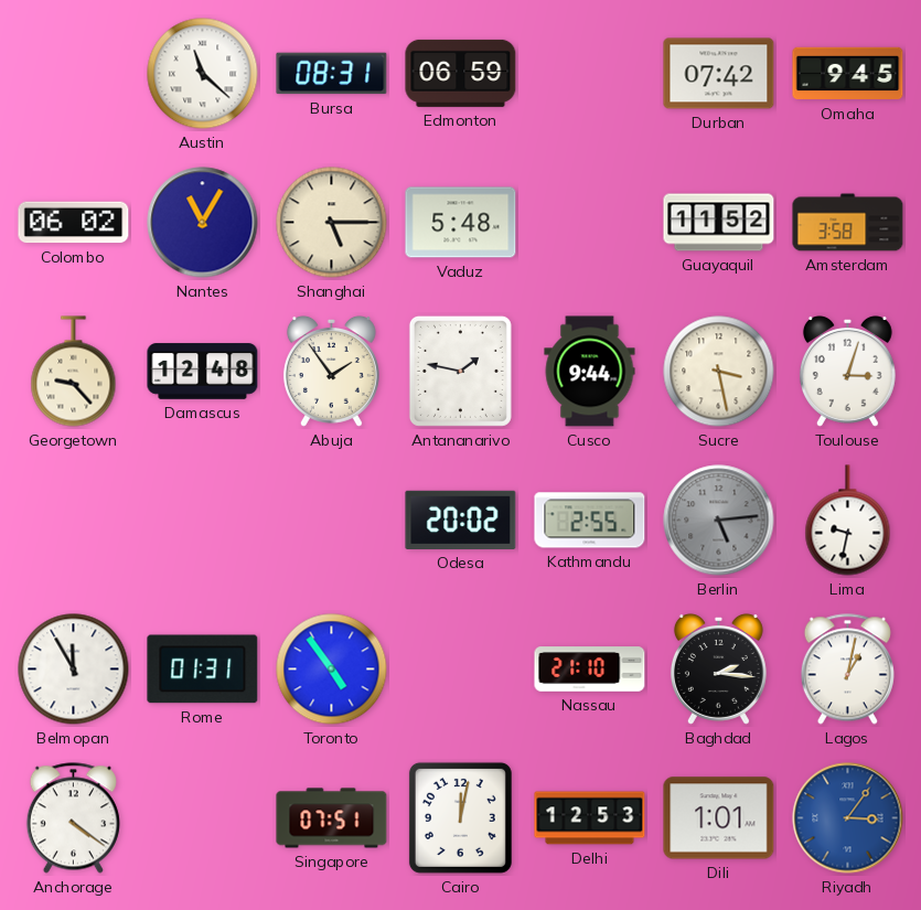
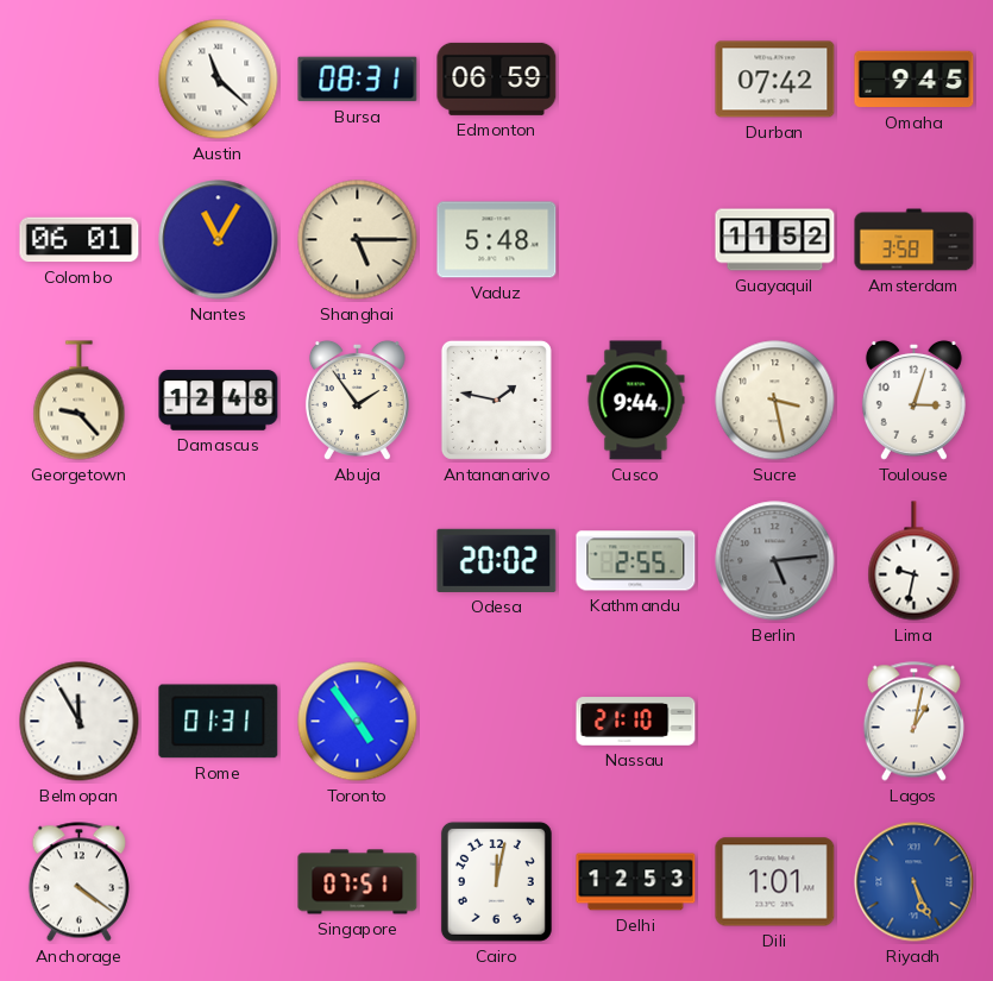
Colombo: 06:02 -> 06:01
Baghdad: 2:16 -> none
Riyadh: 3:06 -> 5:26
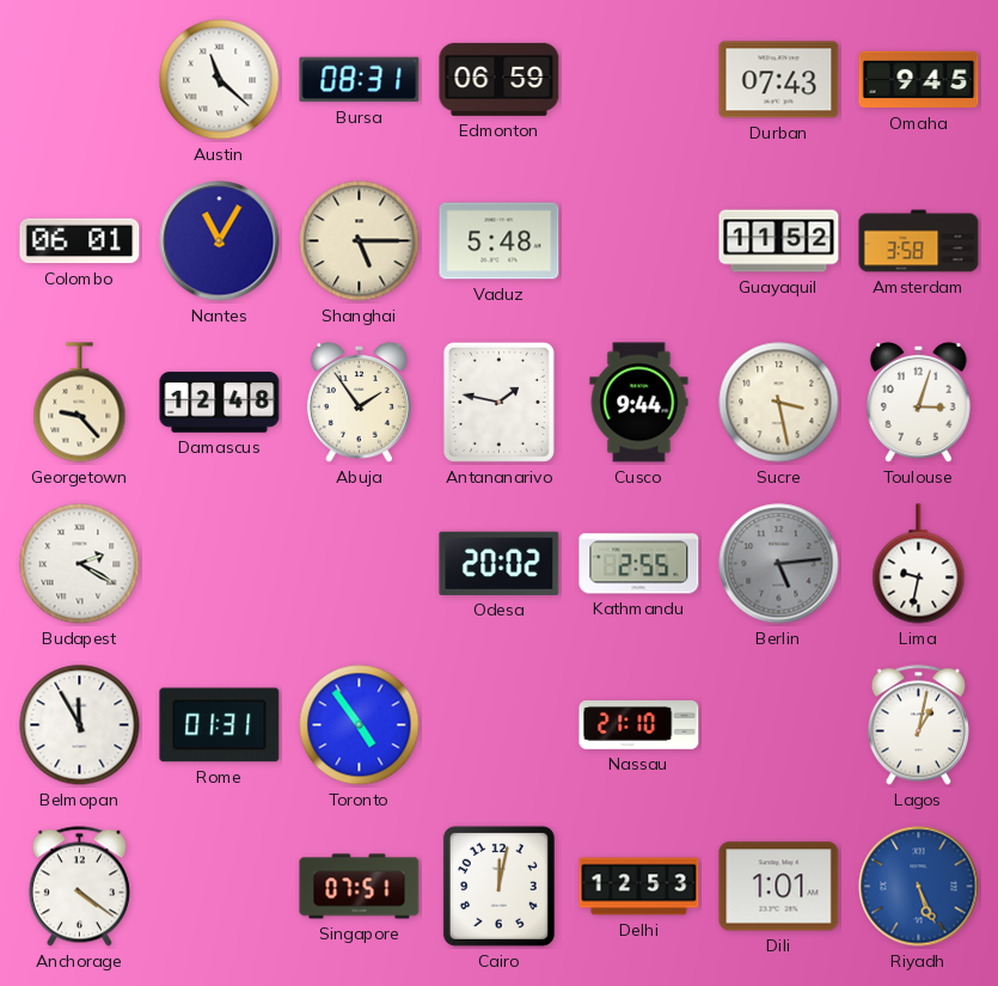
Durban: 07:42 -> 07:43
Budapest: none -> 2:20
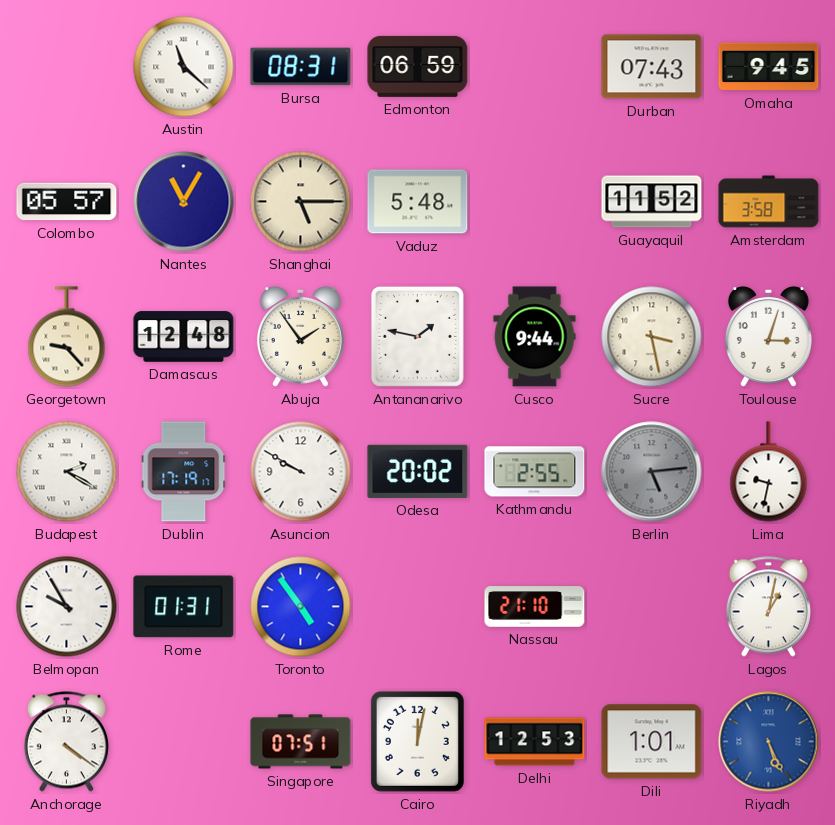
Colombo: 06:01 -> 05:57
Dublin: none -> 17:19
Asuncion: none -> 9:50
Belmopan: 11:55 -> 9:55
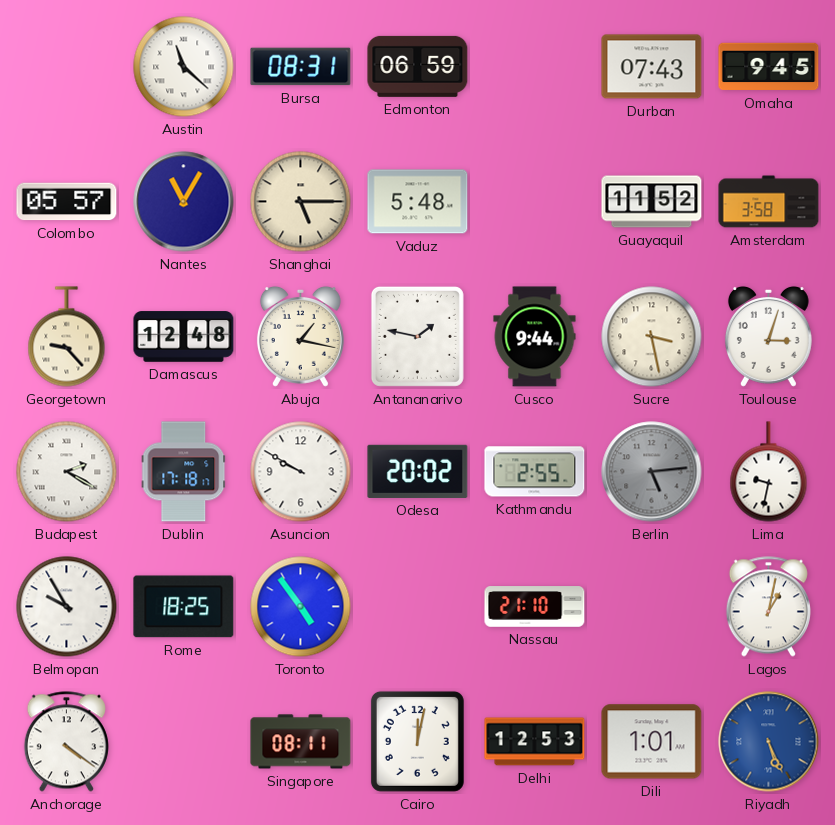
Abuja: 1:54 -> 1:17
Dublin: 17:19 -> 17:18
Rome: 01:31 -> 18:25
Singapore: 07:51 -> 08:11
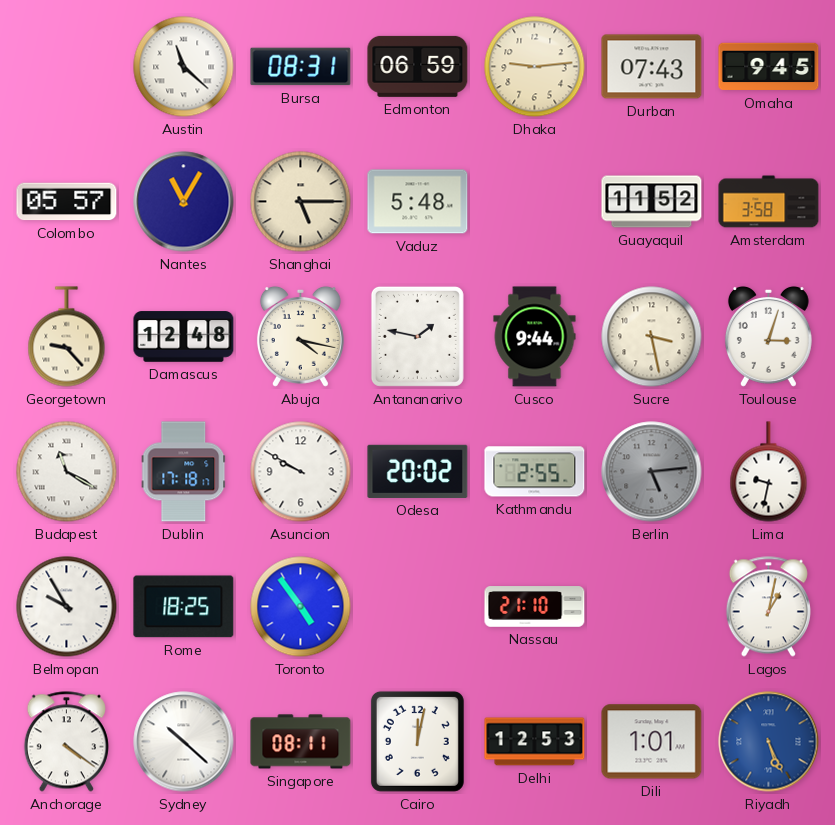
Dhaka: none -> 9:14
Abuja: 1:17 -> 4:17
Budapest: 2:20 -> 11:20
Sydney: none -> 10:22
